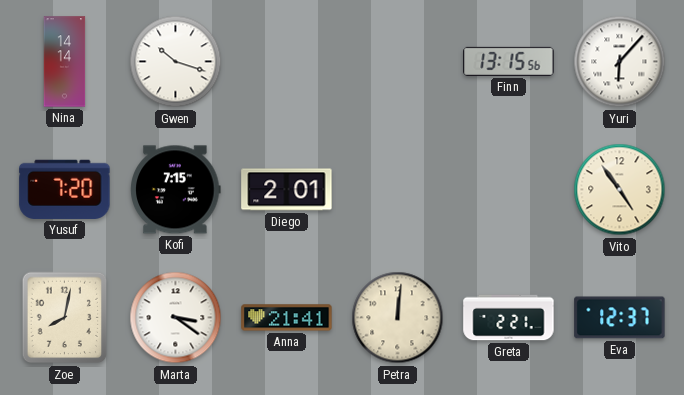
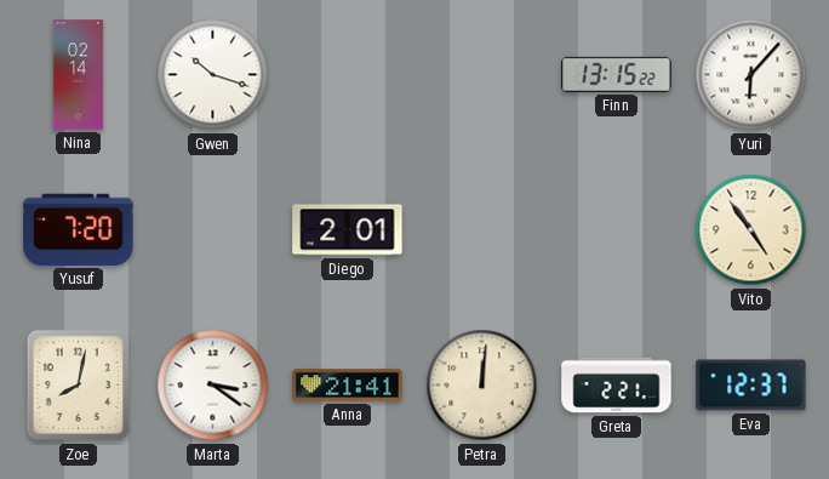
Nina: 14:14 -> 02:14
Finn: 13:15:56 -> 13:15:22
Kofi: 7:15 -> none
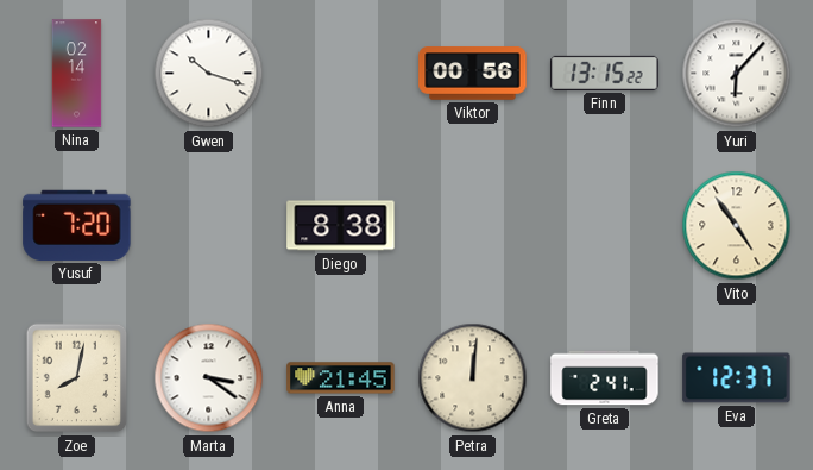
Viktor: none -> 00:56
Diego: 2:01 -> 8:38
Anna: 21:41 -> 21:45
Greta: 2:21 -> 2:41
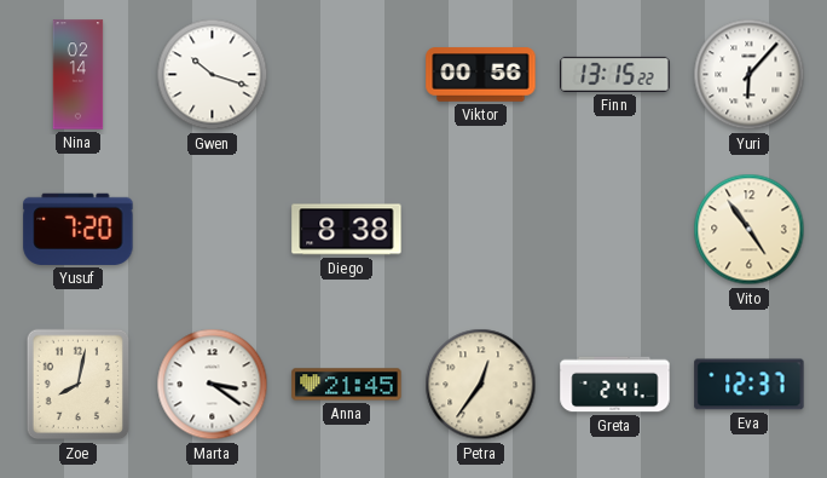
Petra: 12:01 -> 12:36
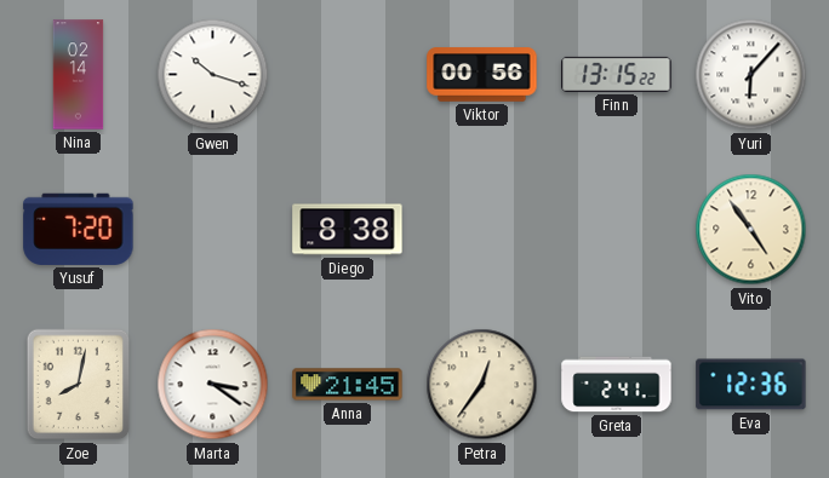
Eva: 12:37 -> 12:36
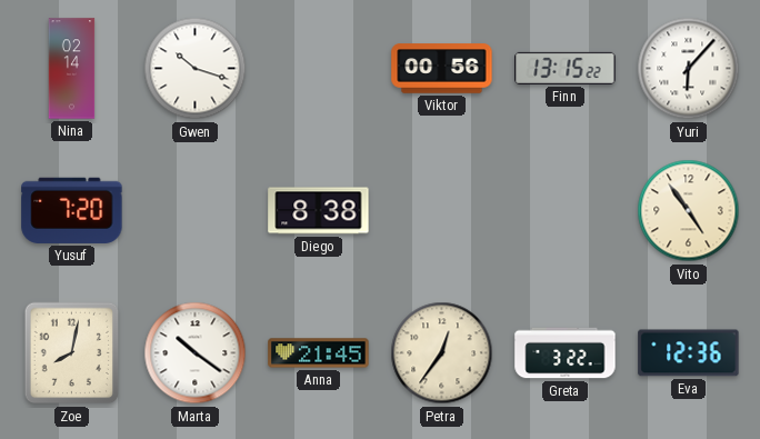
Marta: 3:21 -> 10:21
Greta: 2:41 -> 3:22
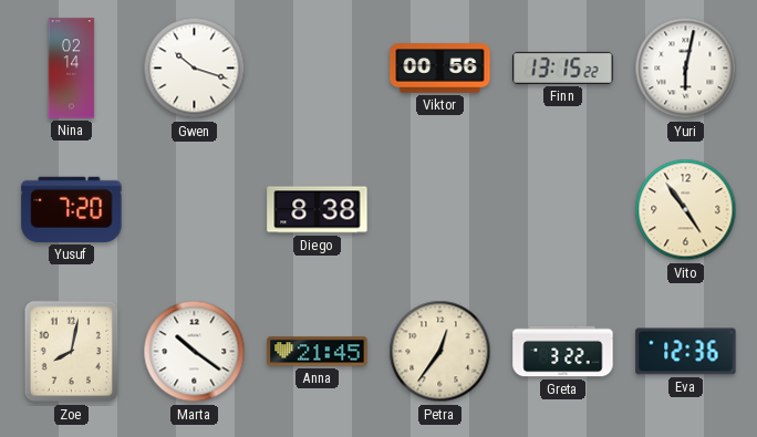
Yuri: 6:07 -> 6:02
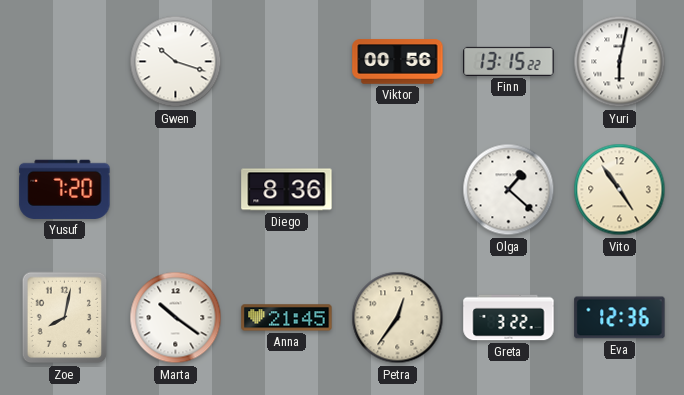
Nina: 02:14 -> none
Diego: 8:38 -> 8:36
Olga: none -> 1:22
